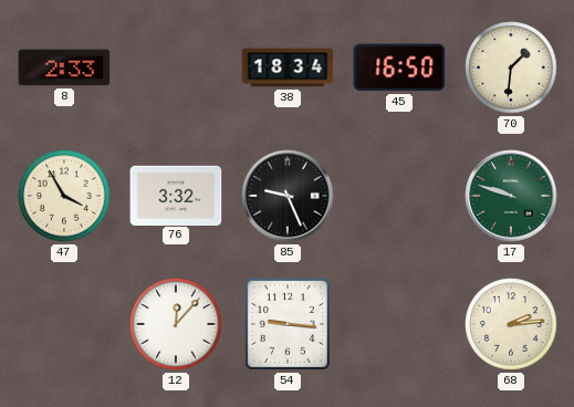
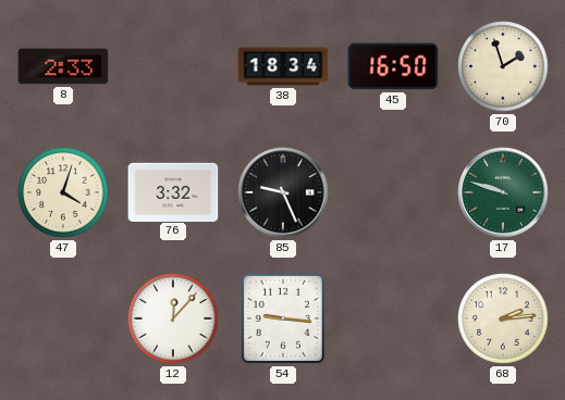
70: 1:31 -> 1:57
47: 3:55 -> 4:03
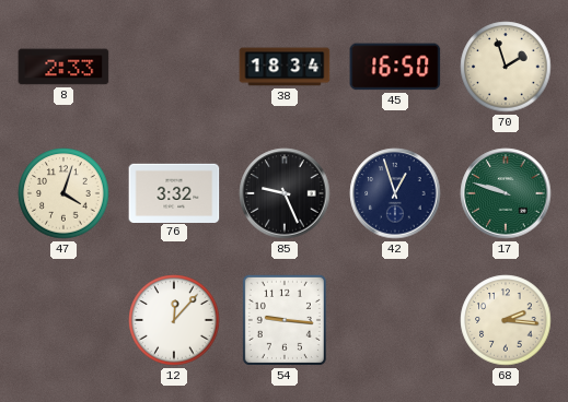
42: none -> 12:57
68: 2:14 -> 2:16
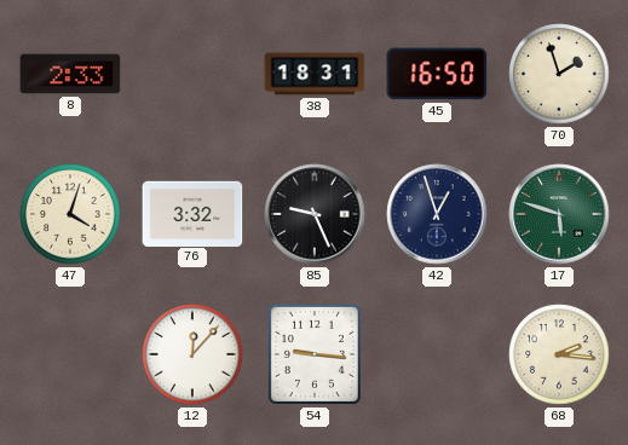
38: 18:34 -> 18:31
17: 9:48 -> 5:48
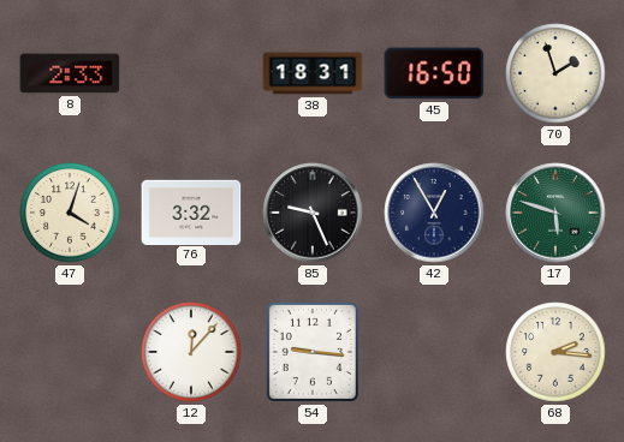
42: 12:57 -> 12:55
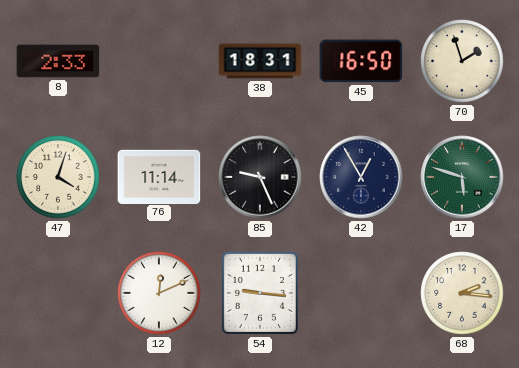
76: 3:32 -> 11:14
12: 12:07 -> 12:11
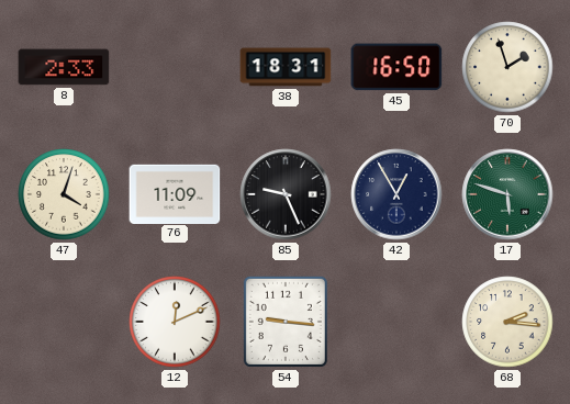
76: 11:14 -> 11:09
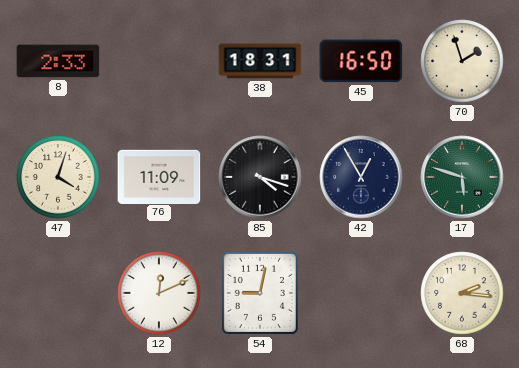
85: 9:26 -> 4:18
54: 9:16 -> 9:02
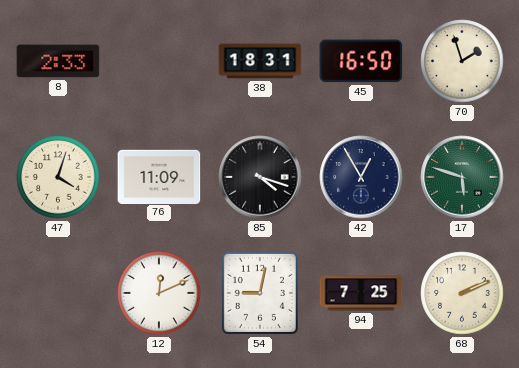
94: none -> 7:25
68: 2:16 -> 2:11
